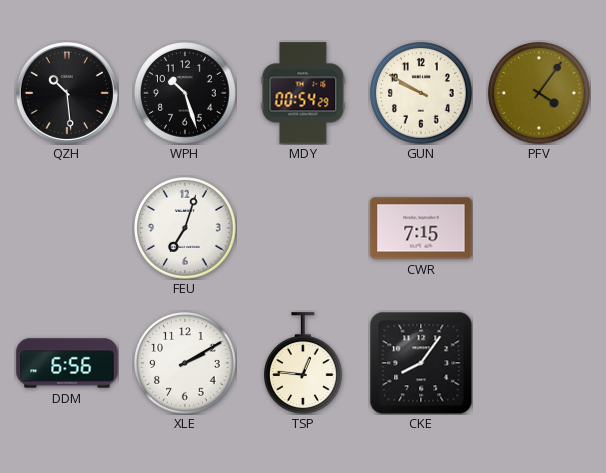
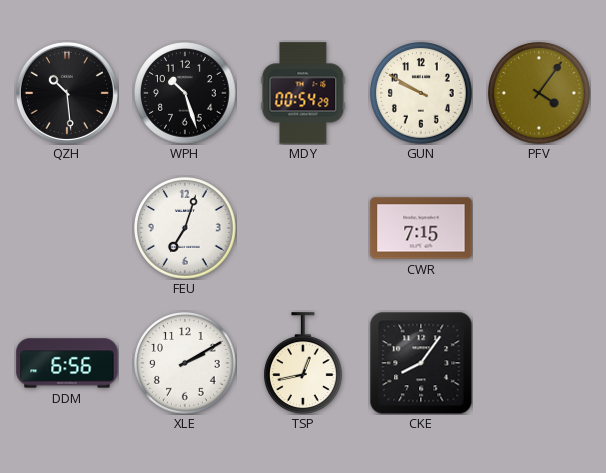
TSP: 12:46 -> 12:43
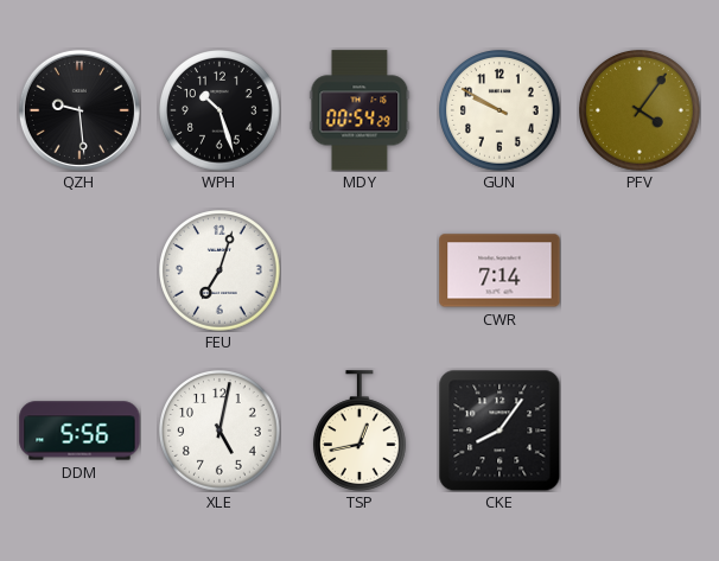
QZH: 10:29 -> 9:29
CWR: 7:15 -> 7:14
DDM: 6:56 -> 5:56
XLE: 2:10 -> 5:02
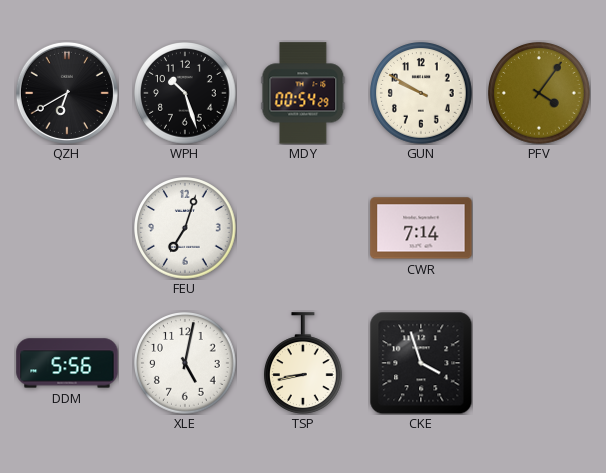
QZH: 9:29 -> 6:40
TSP: 12:43 -> 8:43
CKE: 8:06 -> 3:57
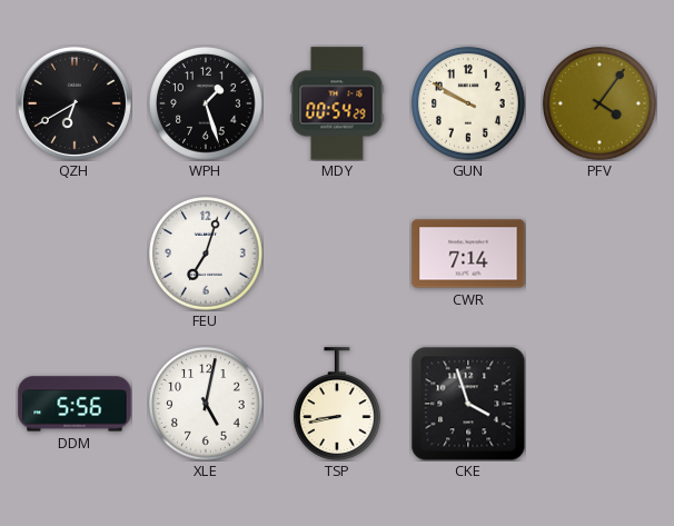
WPH: 10:27 -> 1:27
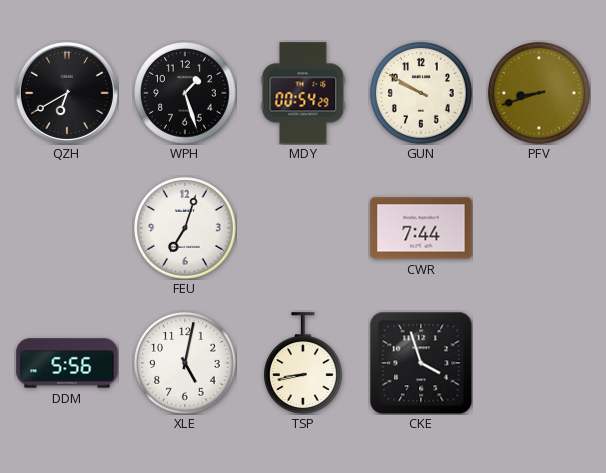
PFV: 4:06 -> 8:42
CWR: 7:14 -> 7:44
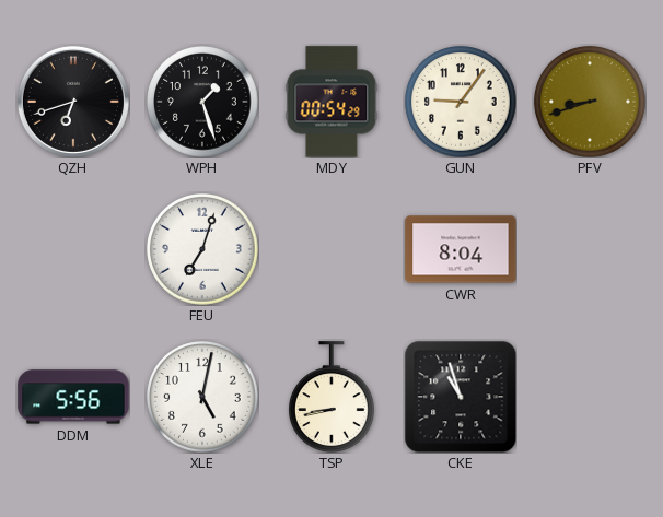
QZH: 6:40 -> 6:42
GUN: 9:50 -> 9:06
CWR: 7:44 -> 8:04
CKE: 3:57 -> 10:57
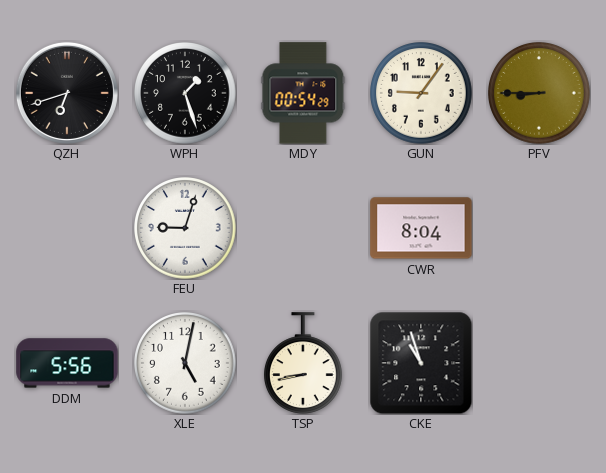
PFV: 8:42 -> 8:45
FEU: 7:03 -> 9:03
